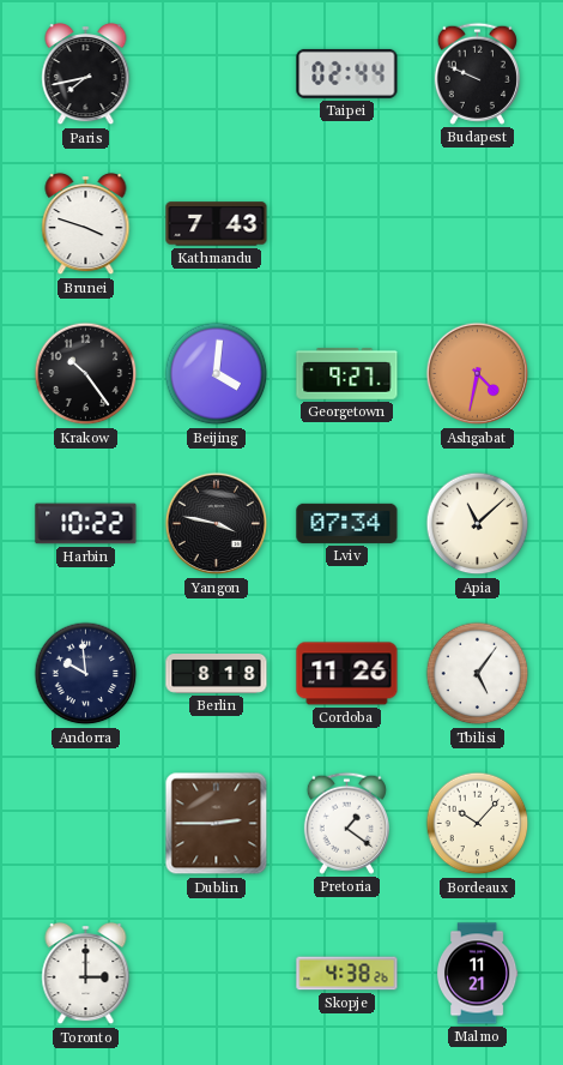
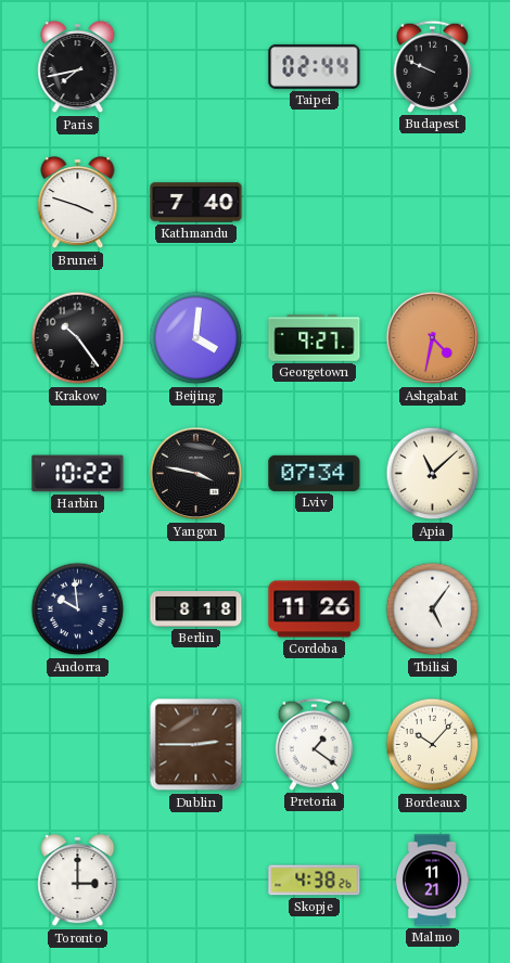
Kathmandu: 7:43 -> 7:40
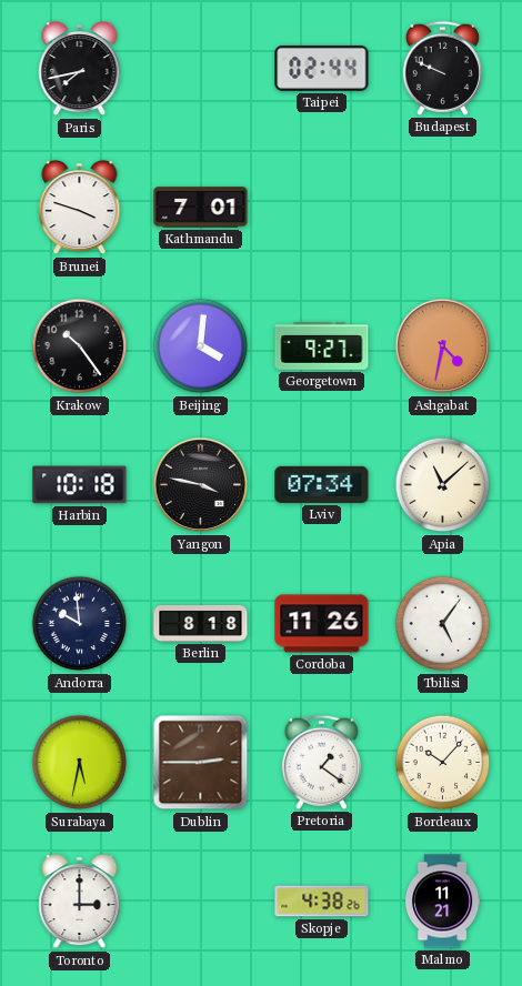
Kathmandu: 7:40 -> 7:01
Harbin: 10:22 -> 10:18
Surabaya: none -> 5:32
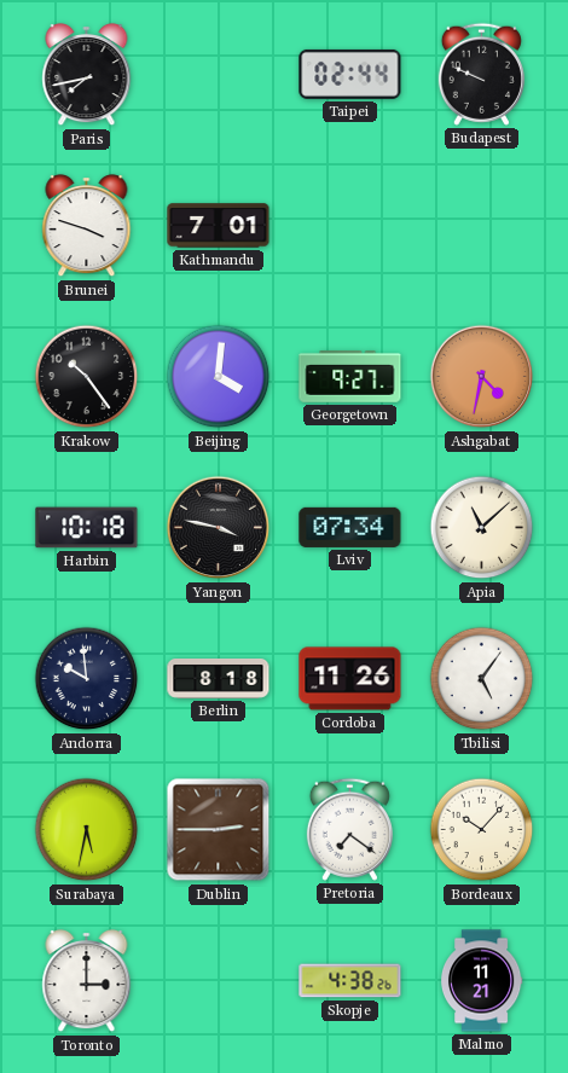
Pretoria: 1:21 -> 7:21
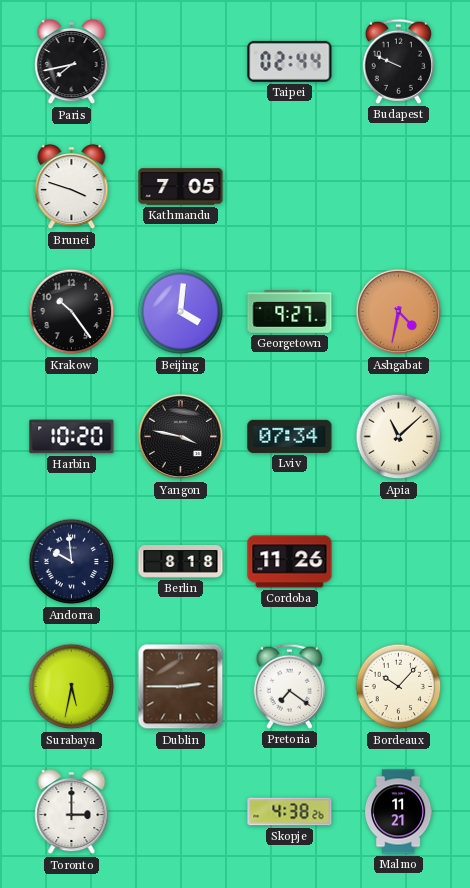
Kathmandu: 7:01 -> 7:05
Harbin: 10:18 -> 10:20
Tbilisi: 5:06 -> none
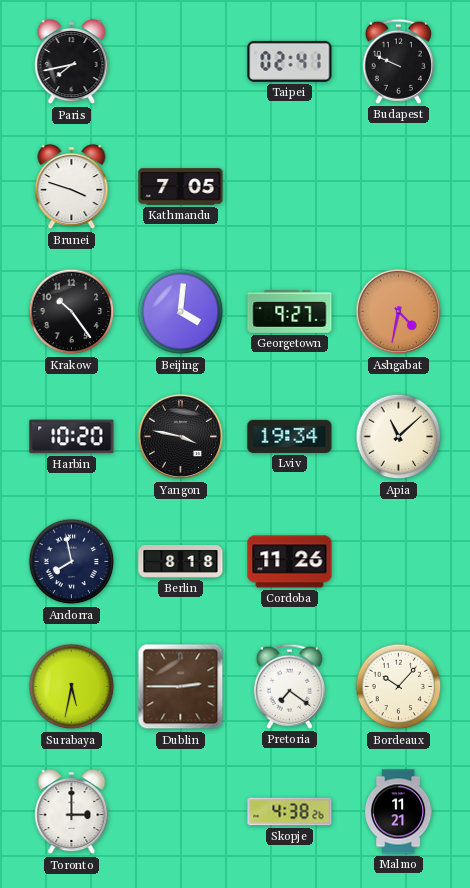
Taipei: 02:44 -> 02:41
Lviv: 07:34 -> 19:34
Andorra: 9:59 -> 7:58
